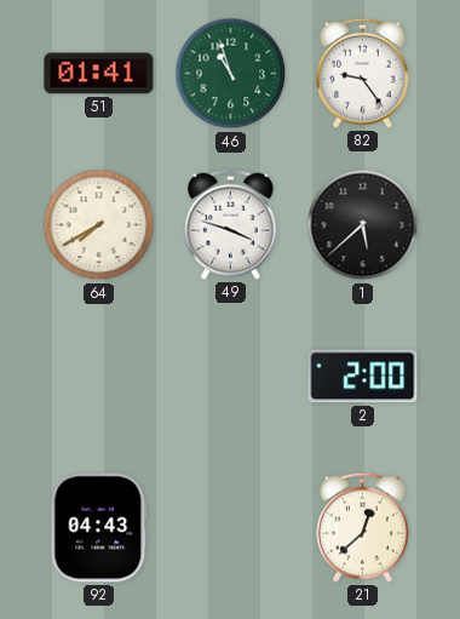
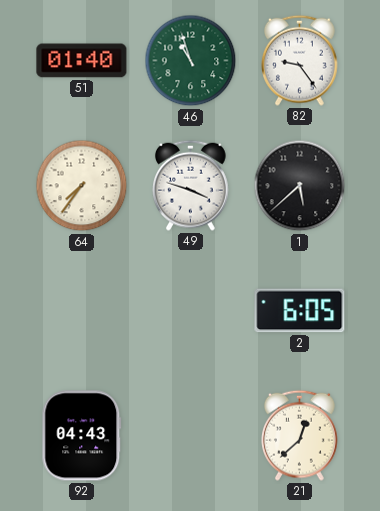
51: 01:41 -> 01:40
64: 7:40 -> 7:36
2: 2:00 -> 6:05
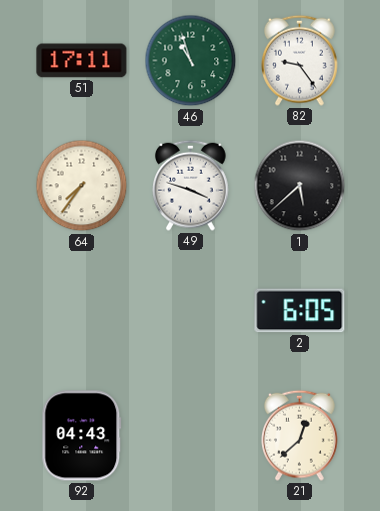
51: 01:40 -> 17:11
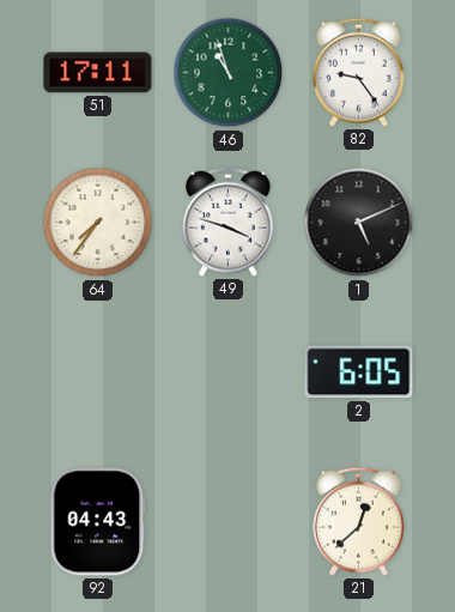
1: 5:38 -> 5:11
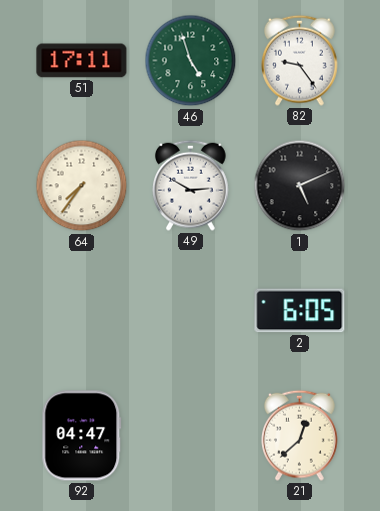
46: 10:57 -> 4:57
49: 3:48 -> 2:50
92: 04:43 -> 04:47
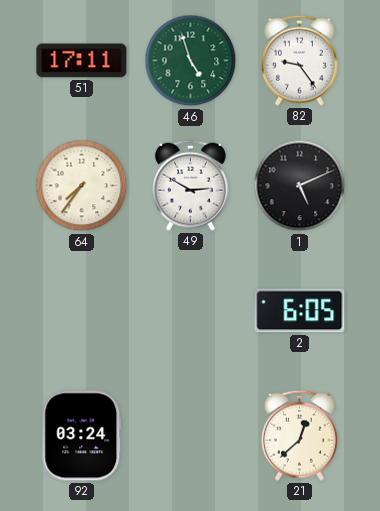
92: 04:47 -> 03:24
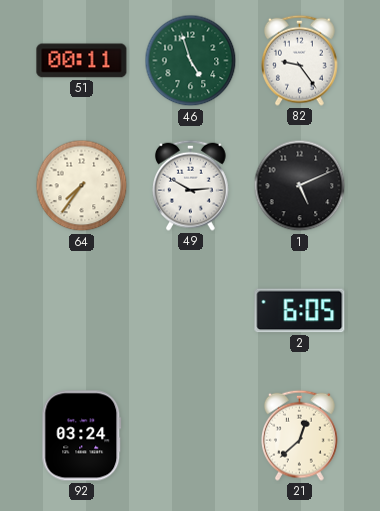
51: 17:11 -> 00:11
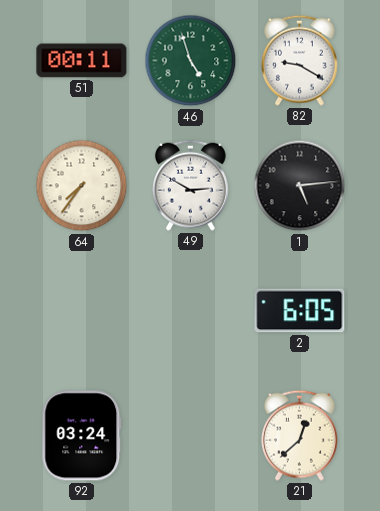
82: 9:24 -> 9:20
1: 5:11 -> 5:14
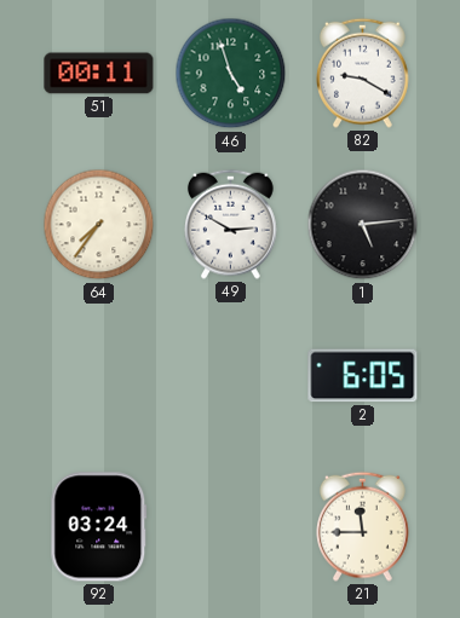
21: 12:38 -> 11:45
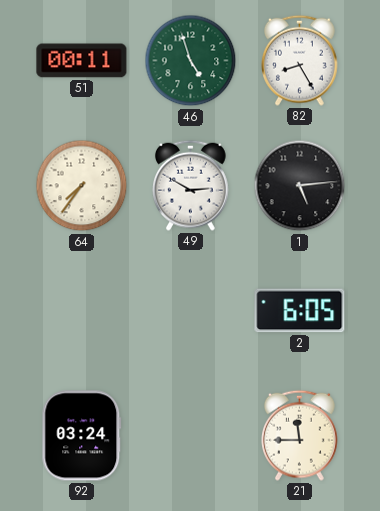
82: 9:20 -> 8:25
